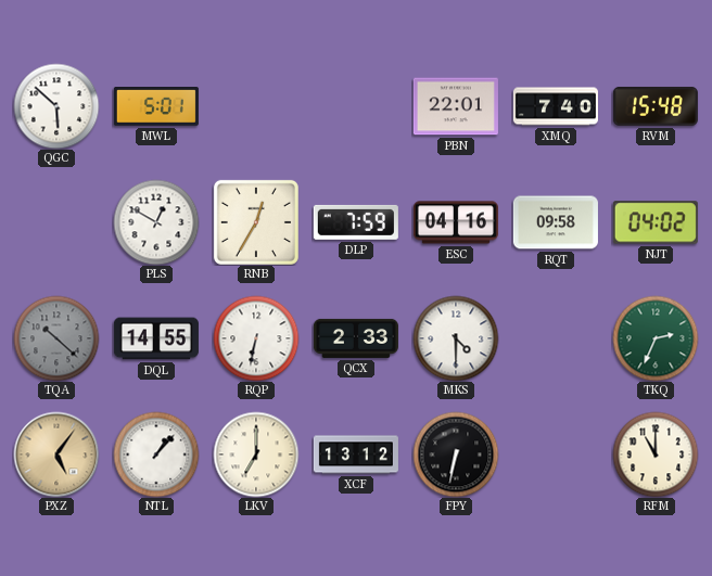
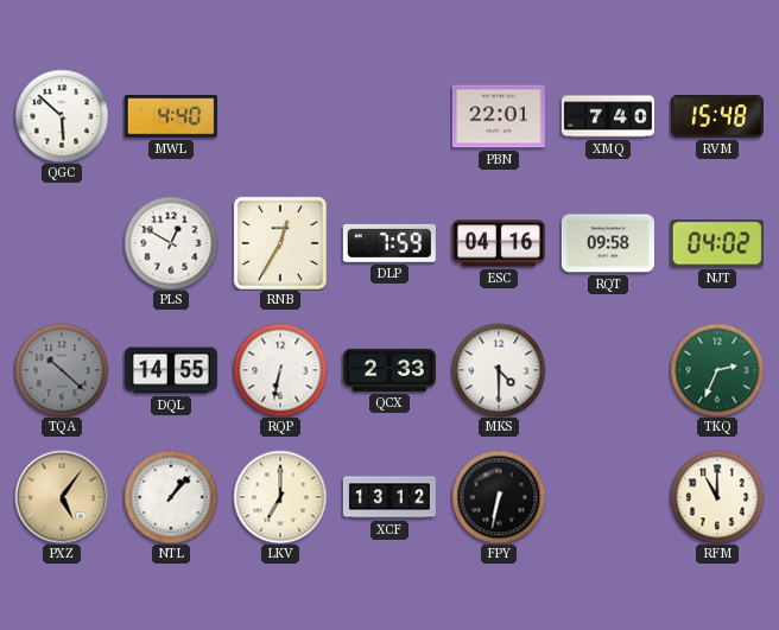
MWL: 5:01 -> 4:40
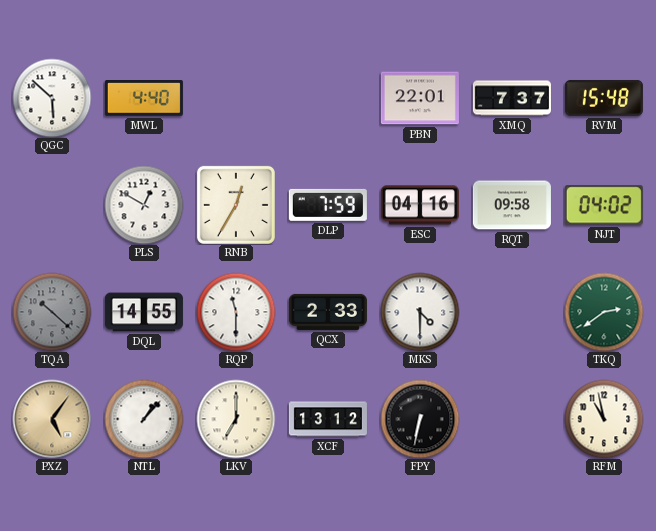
XMQ: 7:40 -> 7:37
RQP: 6:32 -> 11:30
TKQ: 2:34 -> 2:39
RFM: 11:00 -> 10:58
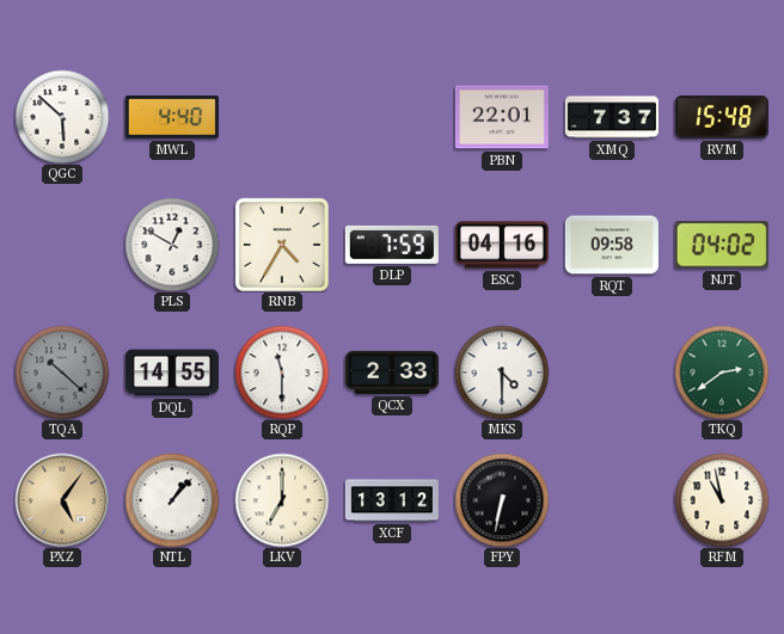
RNB: 12:35 -> 4:35
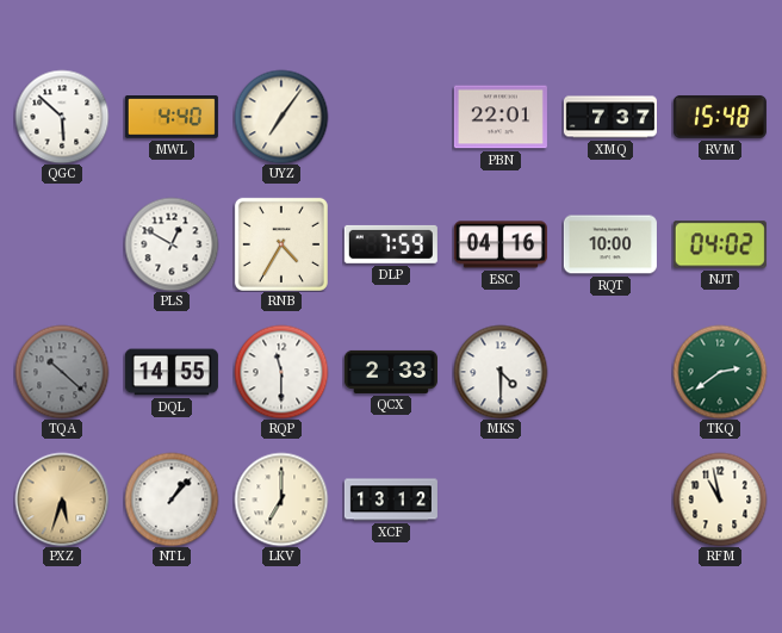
UYZ: none -> 7:06
RQT: 09:58 -> 10:00
PXZ: 5:06 -> 5:33
FPY: 6:32 -> none
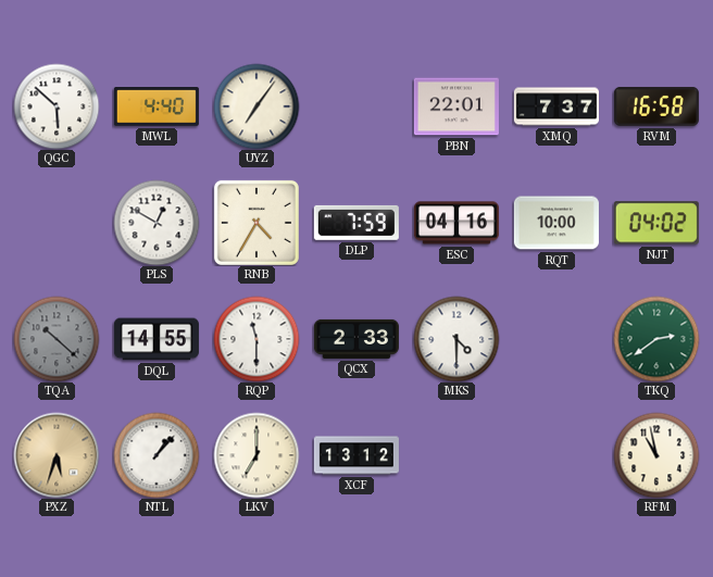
RVM: 15:48 -> 16:58
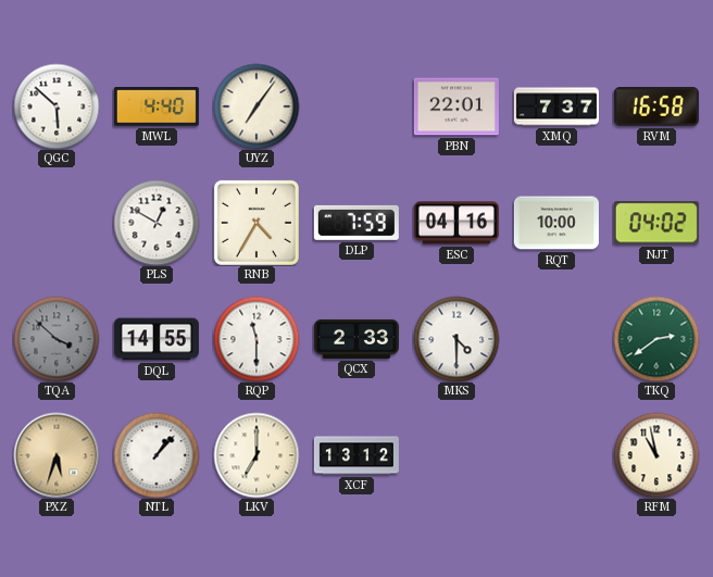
TQA: 10:22 -> 3:52
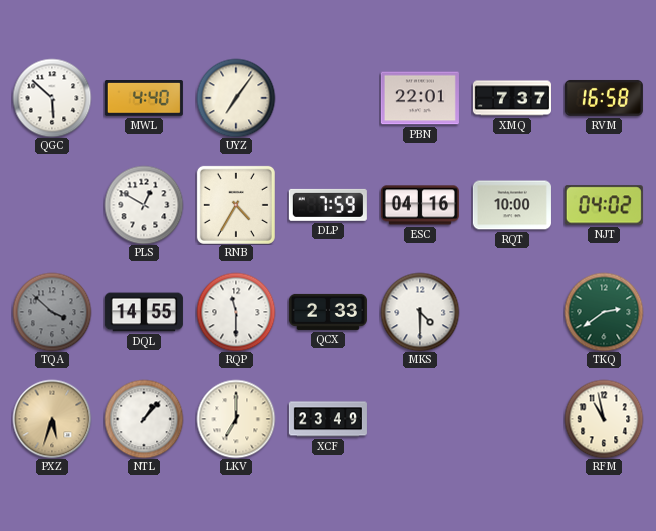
XCF: 13:12 -> 23:49
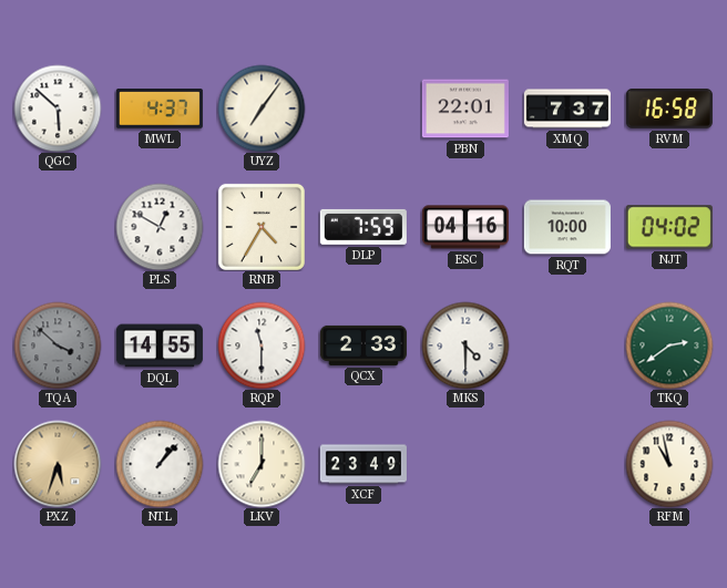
MWL: 4:40 -> 4:37
